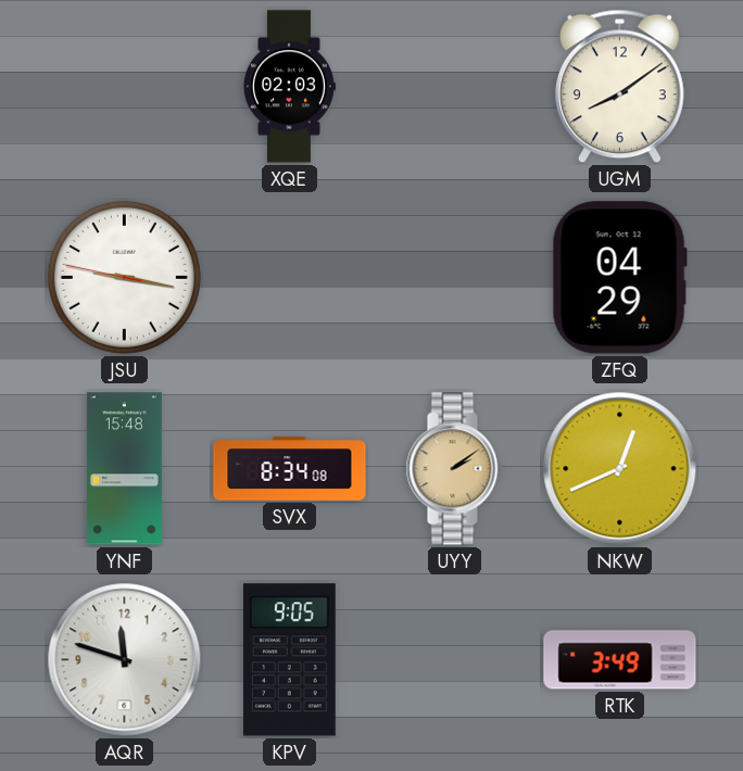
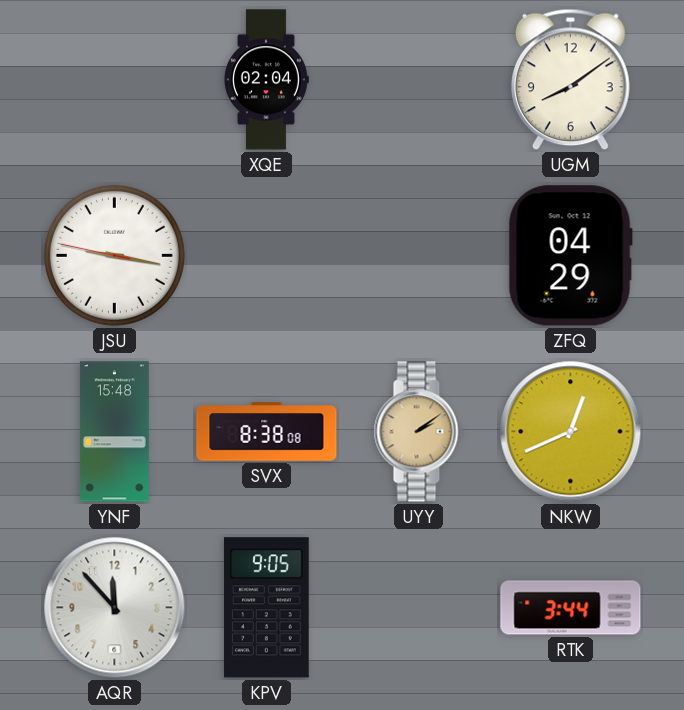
XQE: 02:03 -> 02:04
SVX: 8:34 -> 8:38
AQR: 11:48 -> 11:53
RTK: 3:49 -> 3:44
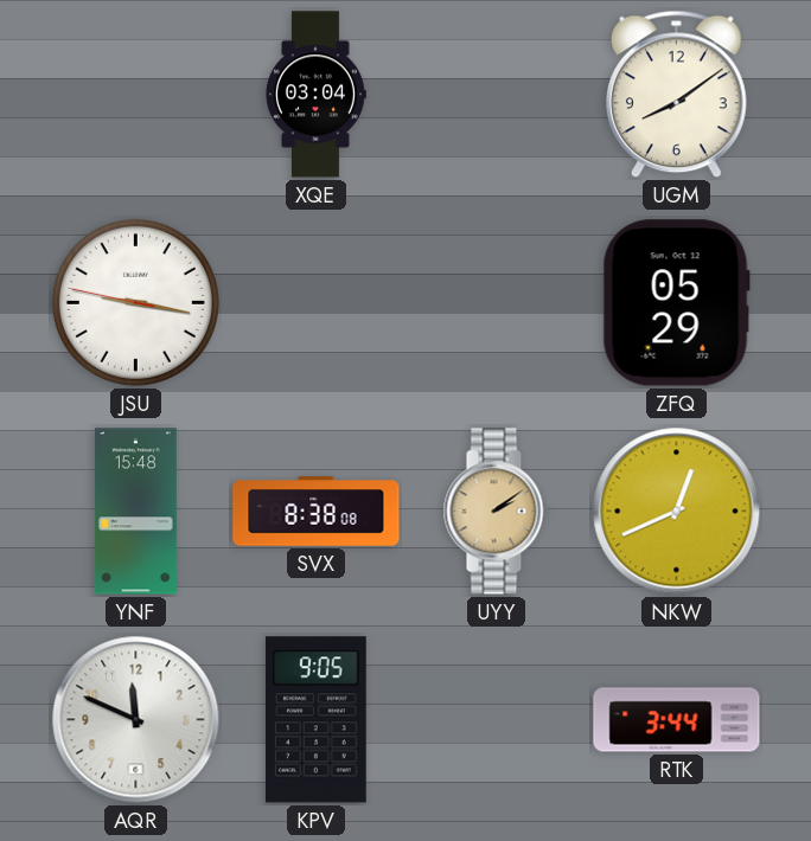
XQE: 02:04 -> 03:04
ZFQ: 04:29 -> 05:29
AQR: 11:53 -> 11:49
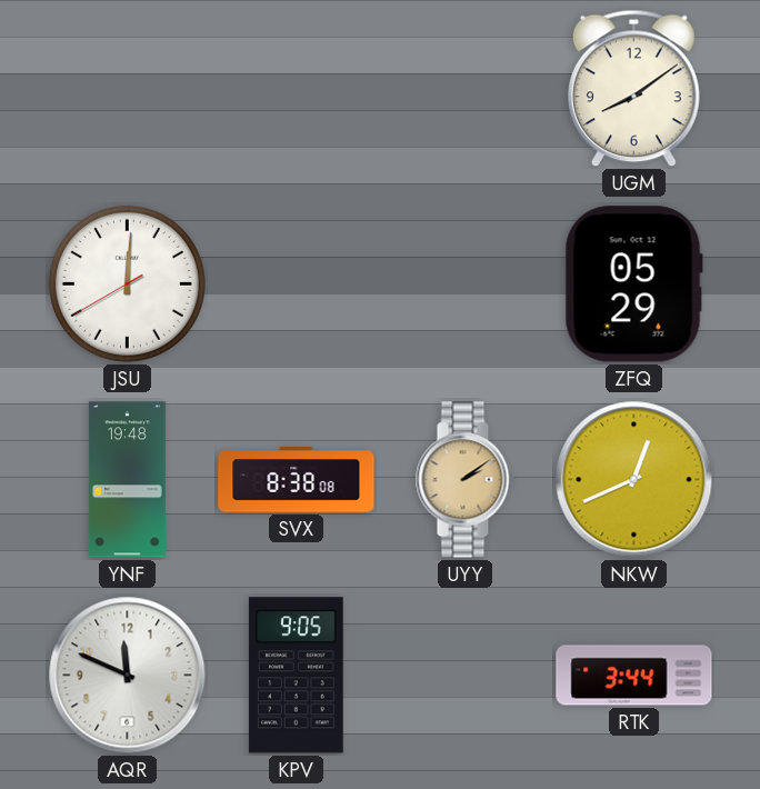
XQE: 03:04 -> none
JSU: 9:16 -> 12:00
YNF: 15:48 -> 19:48
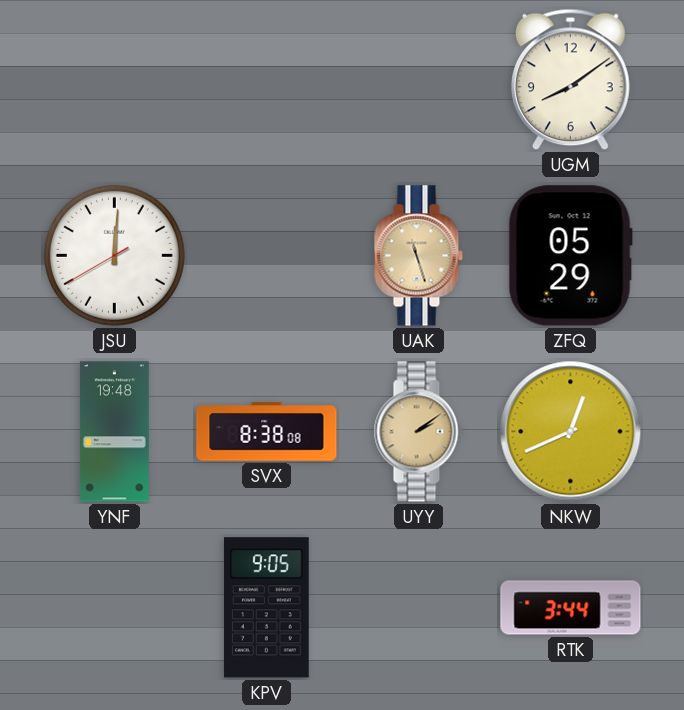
UAK: none -> 11:27
AQR: 11:49 -> none
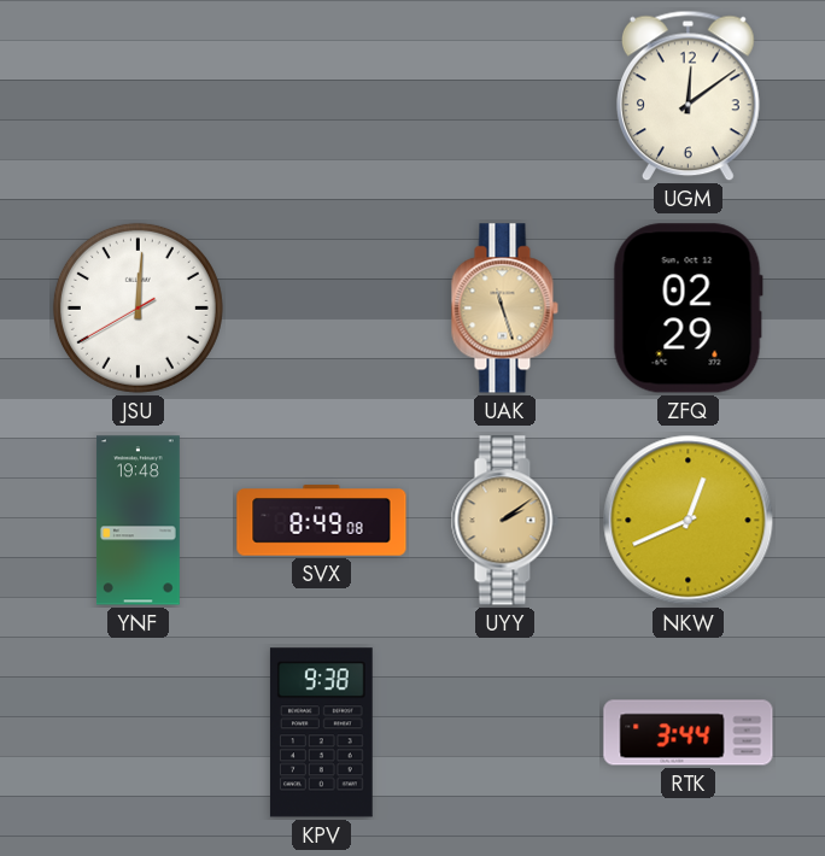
UGM: 8:09 -> 12:09
ZFQ: 05:29 -> 02:29
SVX: 8:38 -> 8:49
KPV: 9:05 -> 9:38
